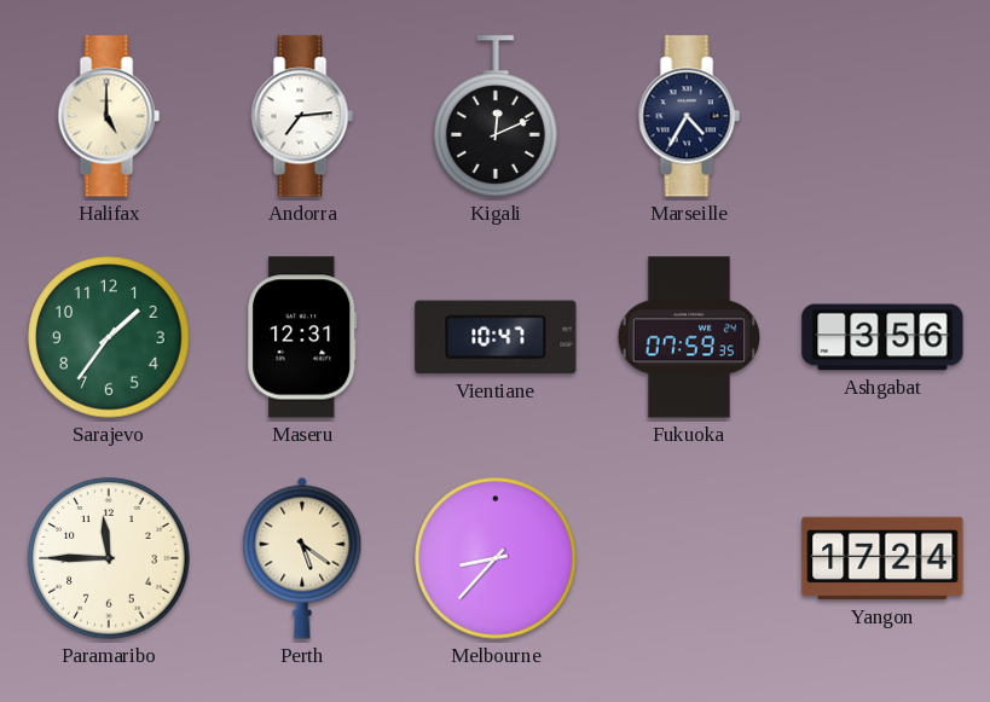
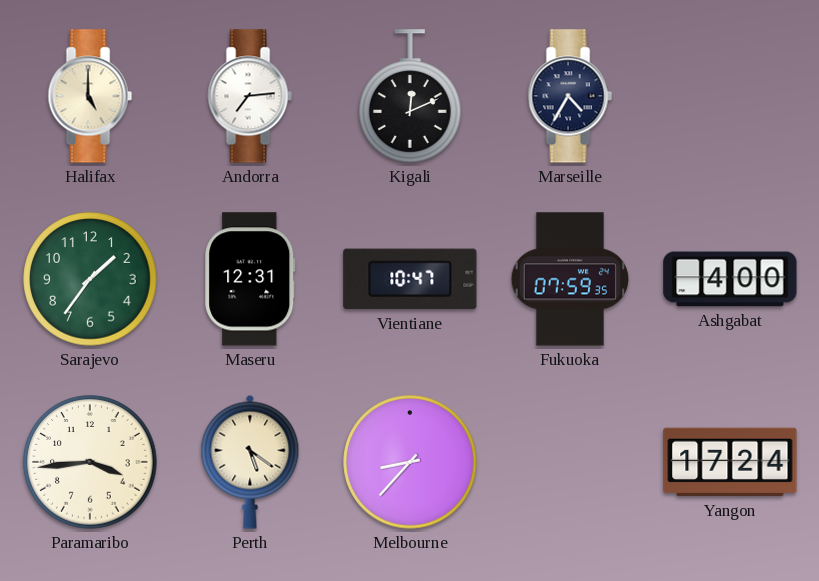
Ashgabat: 3:56 -> 4:00
Paramaribo: 11:45 -> 3:44
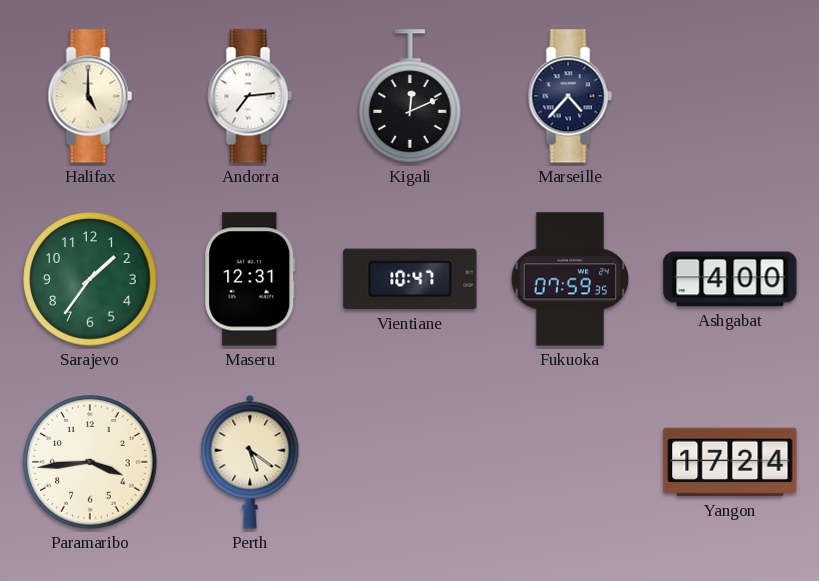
Marseille: 4:35 -> 4:37
Melbourne: 8:37 -> none
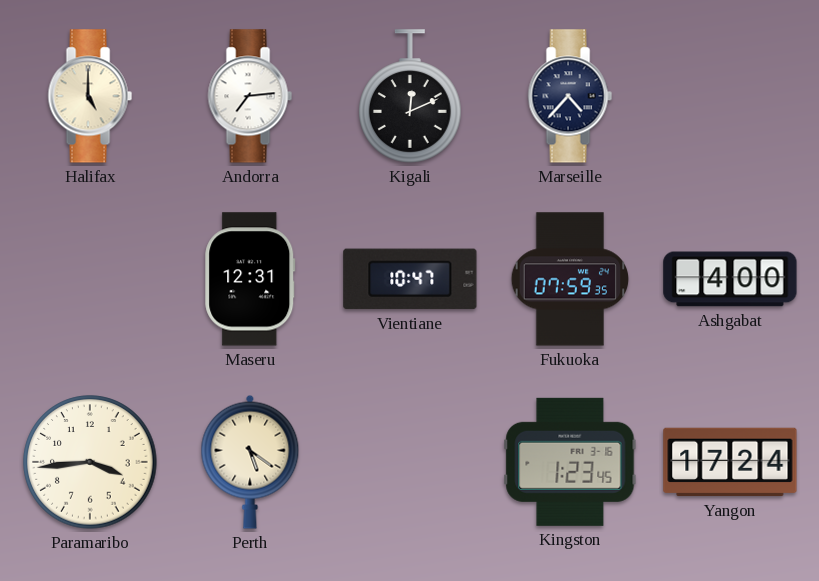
Sarajevo: 1:36 -> none
Kingston: none -> 1:23
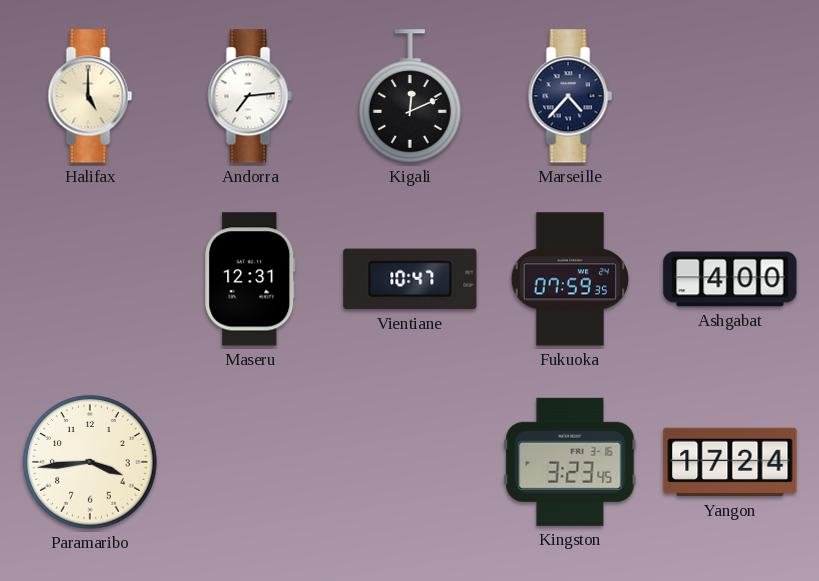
Perth: 5:21 -> none
Kingston: 1:23 -> 3:23
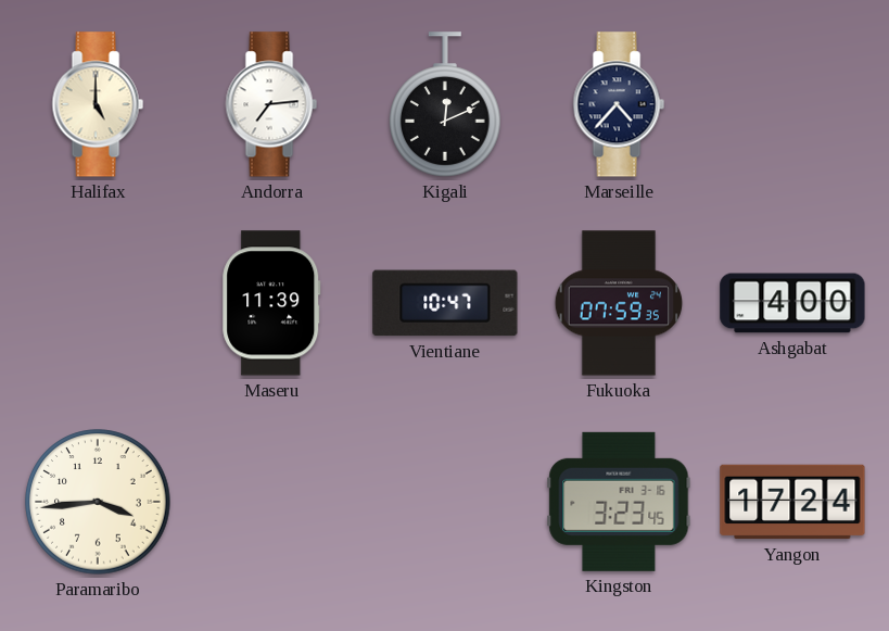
Maseru: 12:31 -> 11:39
